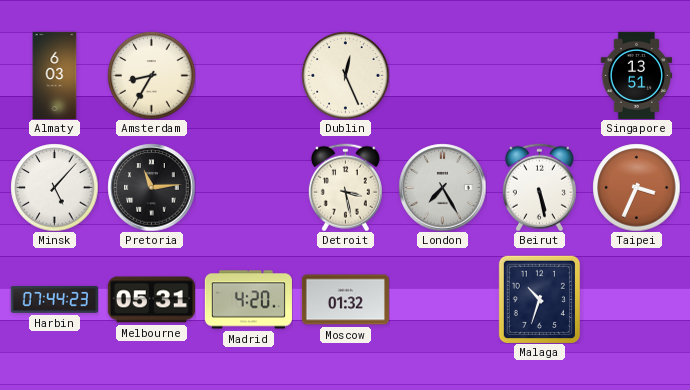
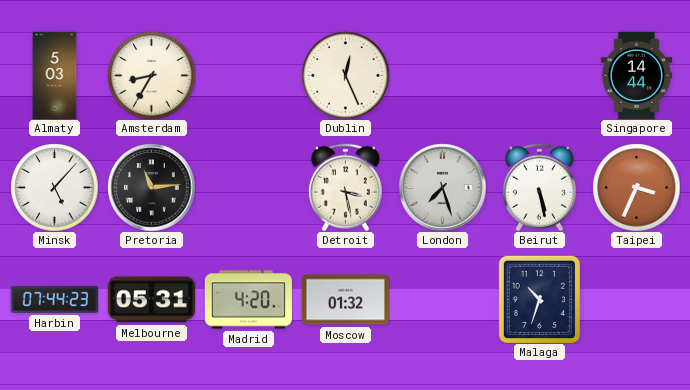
Almaty: 6:03 -> 5:03
Singapore: 13:51 -> 14:44
London: 7:25 -> 7:27
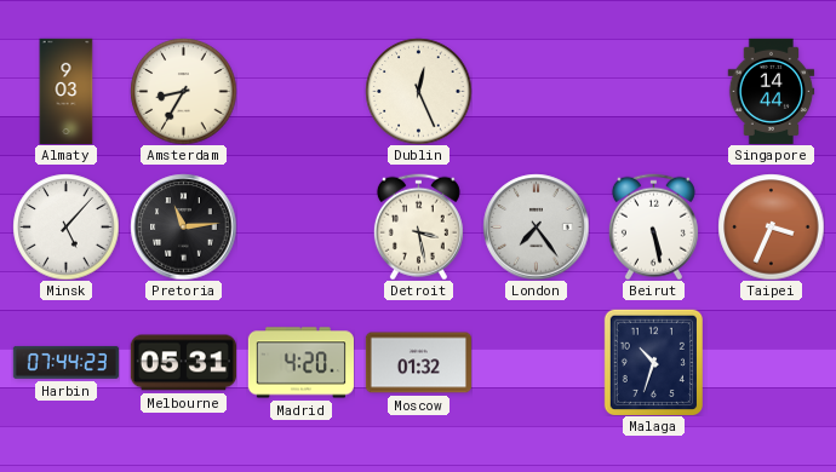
Almaty: 5:03 -> 9:03
London: 7:27 -> 7:24
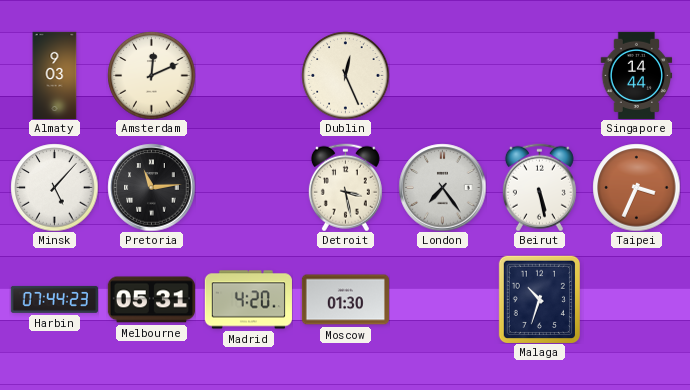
Amsterdam: 8:35 -> 12:11
Moscow: 01:32 -> 01:30
